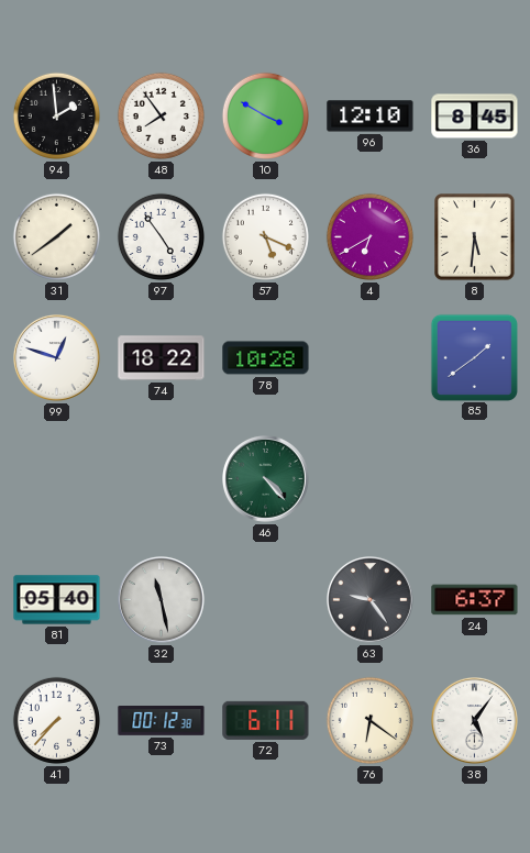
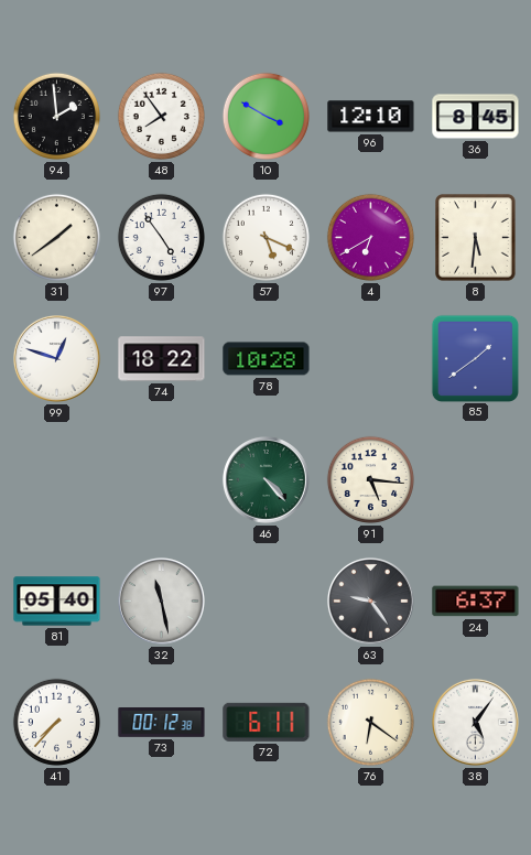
91: none -> 5:16
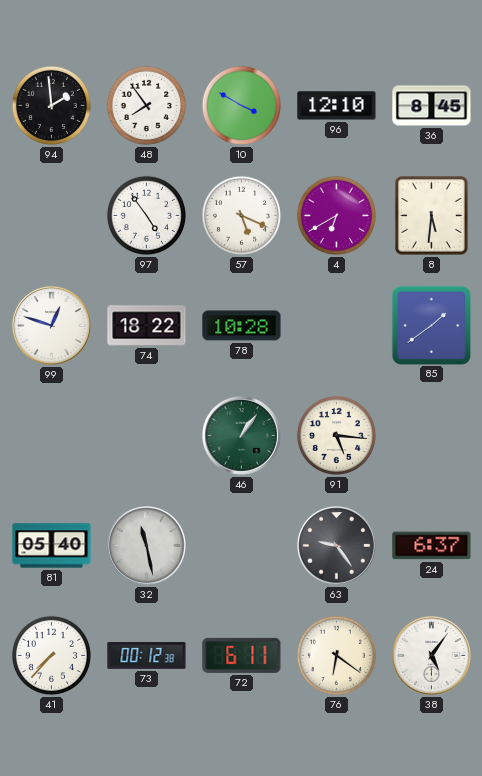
31: 1:39 -> none
46: 4:23 -> 1:06
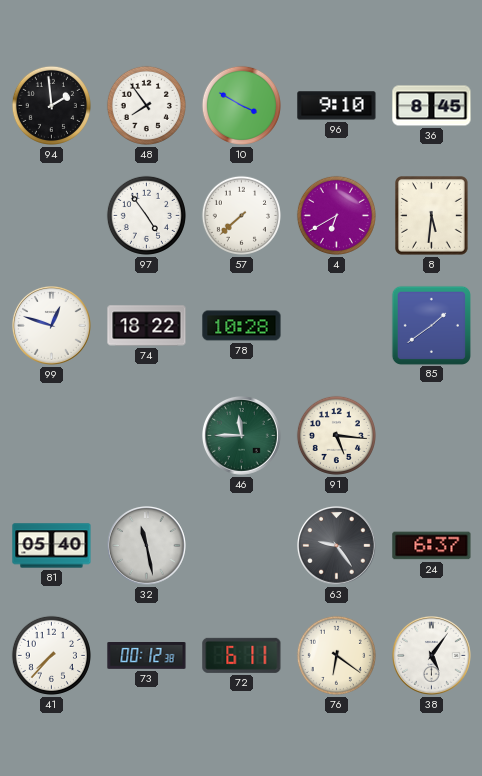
96: 12:10 -> 9:10
57: 5:19 -> 7:38
46: 1:06 -> 11:45
